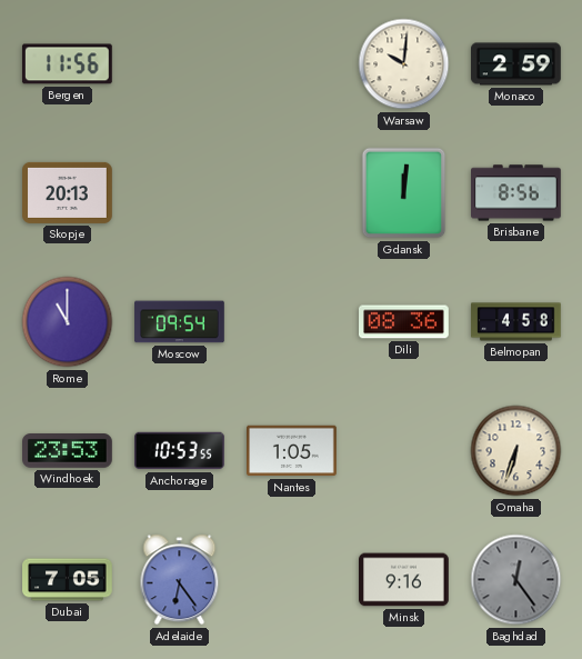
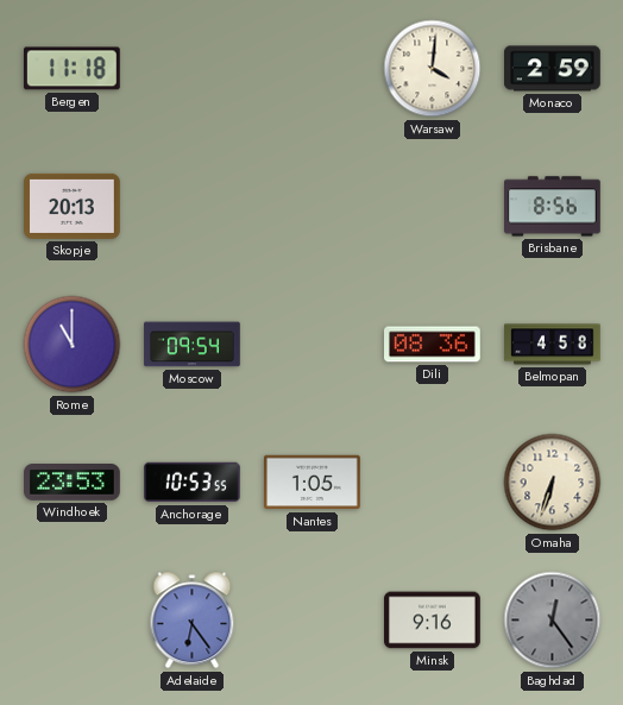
Bergen: 11:56 -> 11:18
Warsaw: 10:01 -> 4:01
Gdansk: 12:01 -> none
Dubai: 7:05 -> none
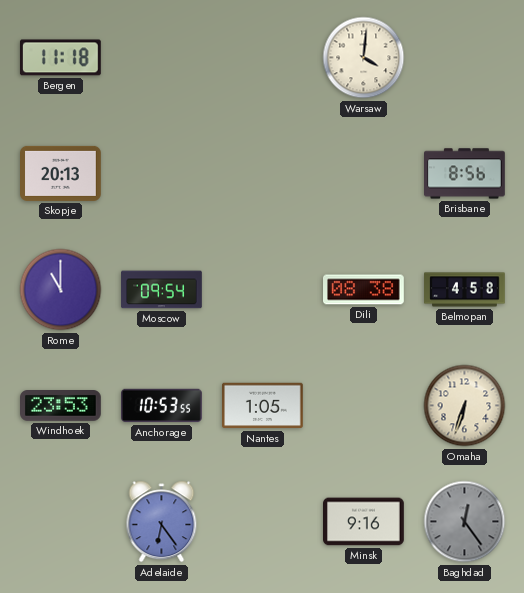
Monaco: 2:59 -> none
Dili: 08:36 -> 08:38
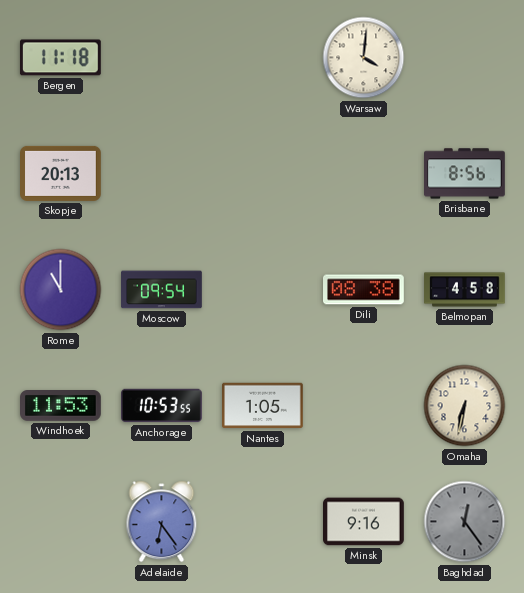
Windhoek: 23:53 -> 11:53
Omaha: 6:33 -> 6:32
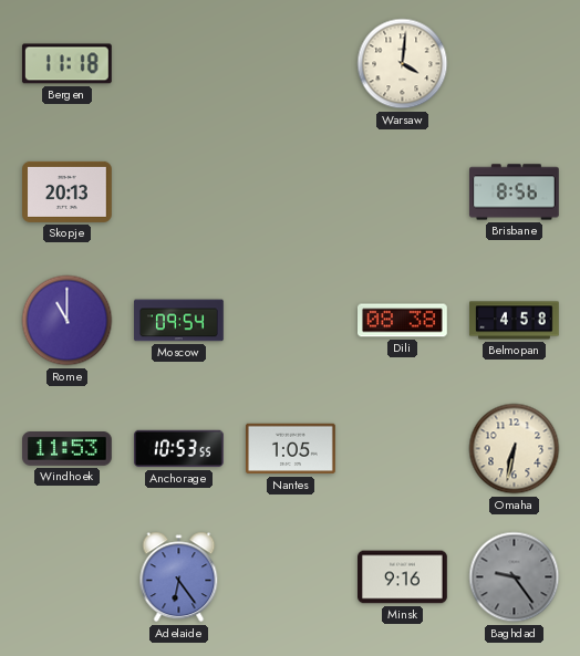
Baghdad: 12:24 -> 9:24
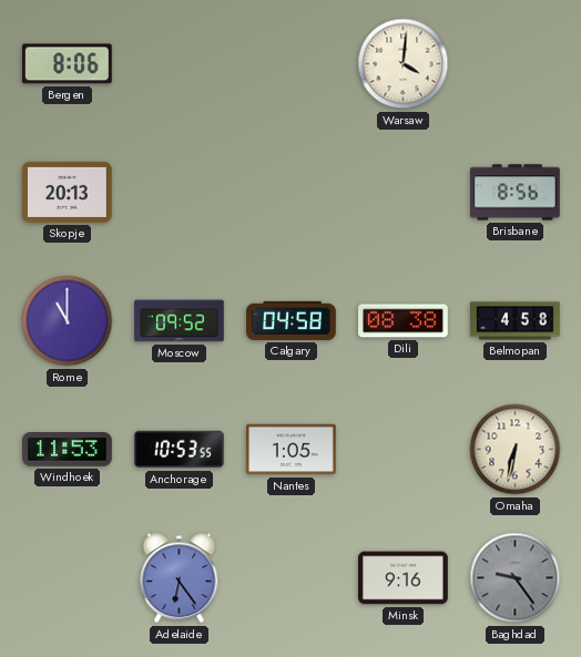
Bergen: 11:18 -> 8:06
Moscow: 09:54 -> 09:52
Calgary: none -> 04:58
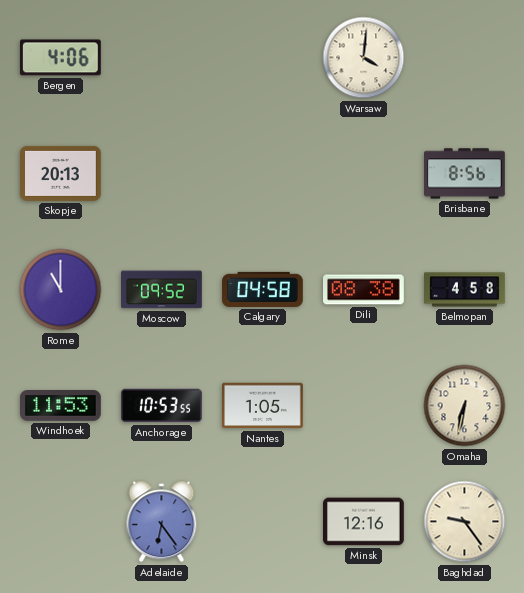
Bergen: 8:06 -> 4:06
Minsk: 9:16 -> 12:16
Baghdad dial: grey -> cream
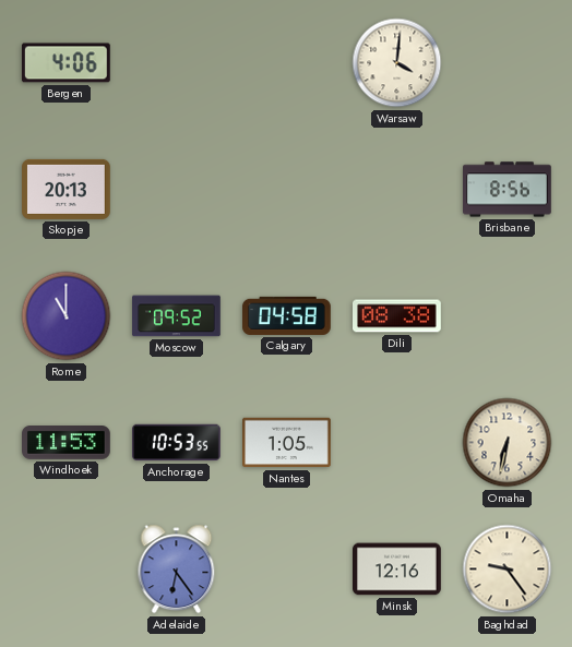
Belmopan: 4:58 -> none
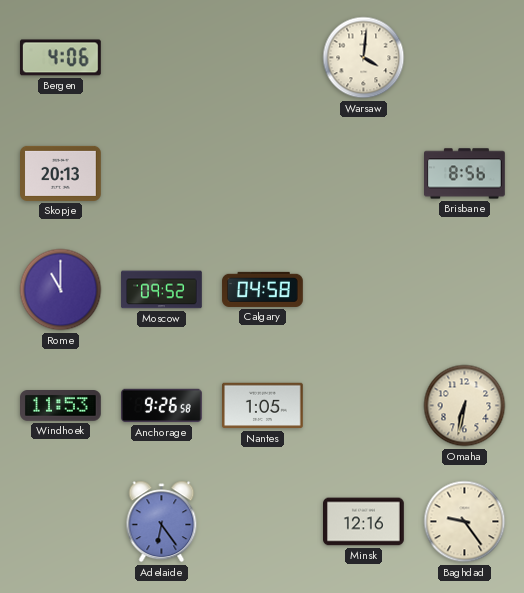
Dili: 08:38 -> none
Anchorage: 10:53 -> 9:26
